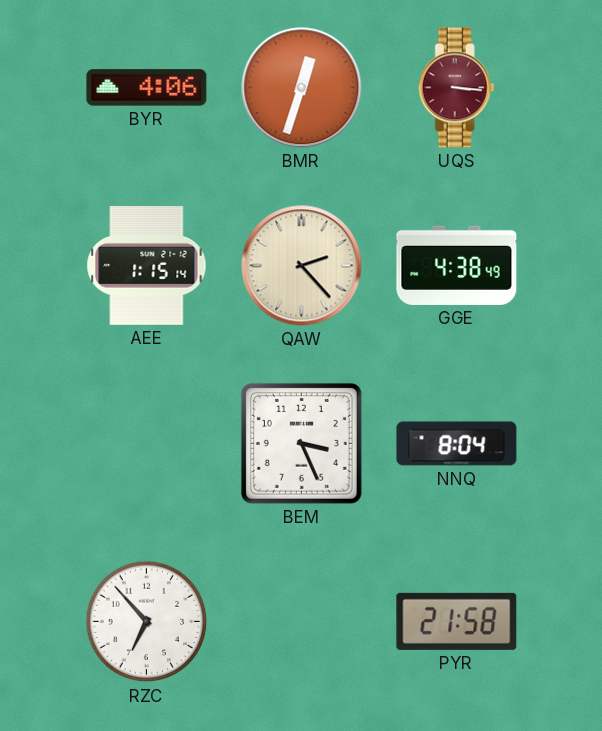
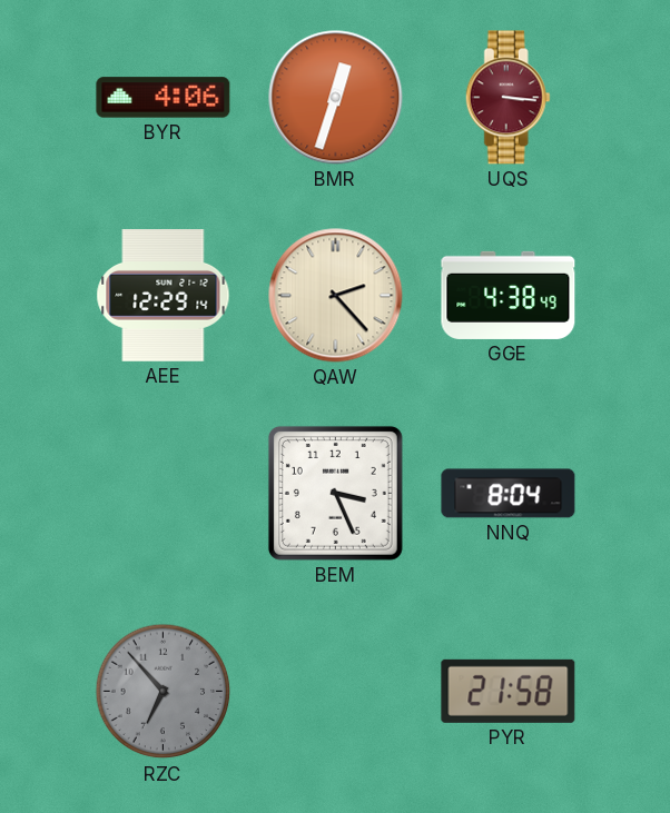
AEE: 1:15 -> 12:29
RZC dial: white -> grey
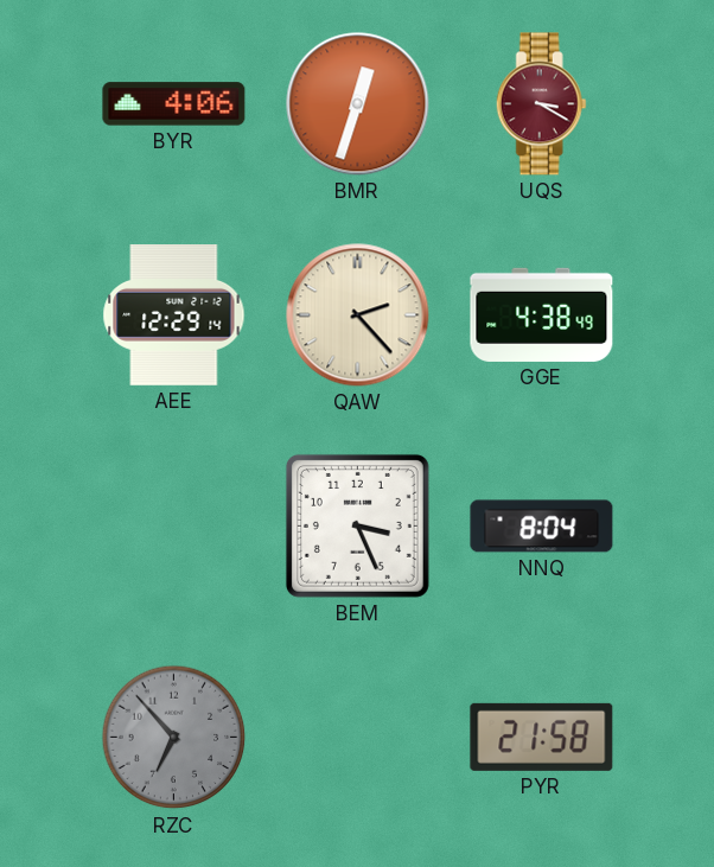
UQS: 3:16 -> 3:20
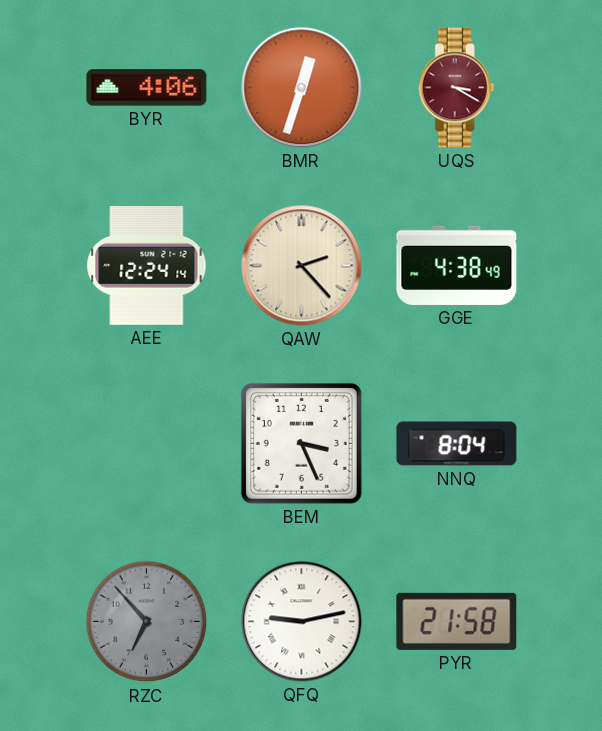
AEE: 12:29 -> 12:24
QFQ: none -> 9:13
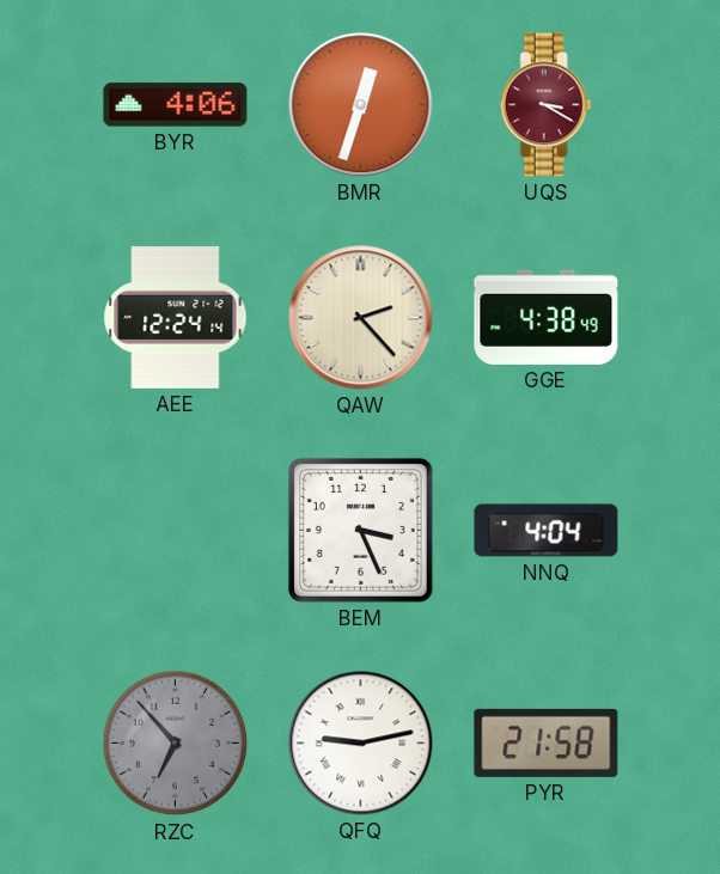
NNQ: 8:04 -> 4:04
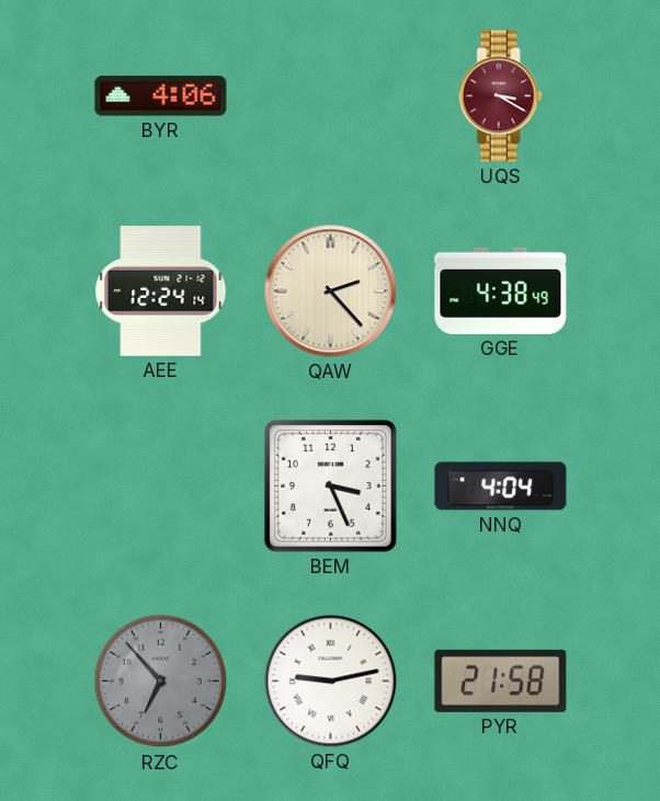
BMR: 12:33 -> none
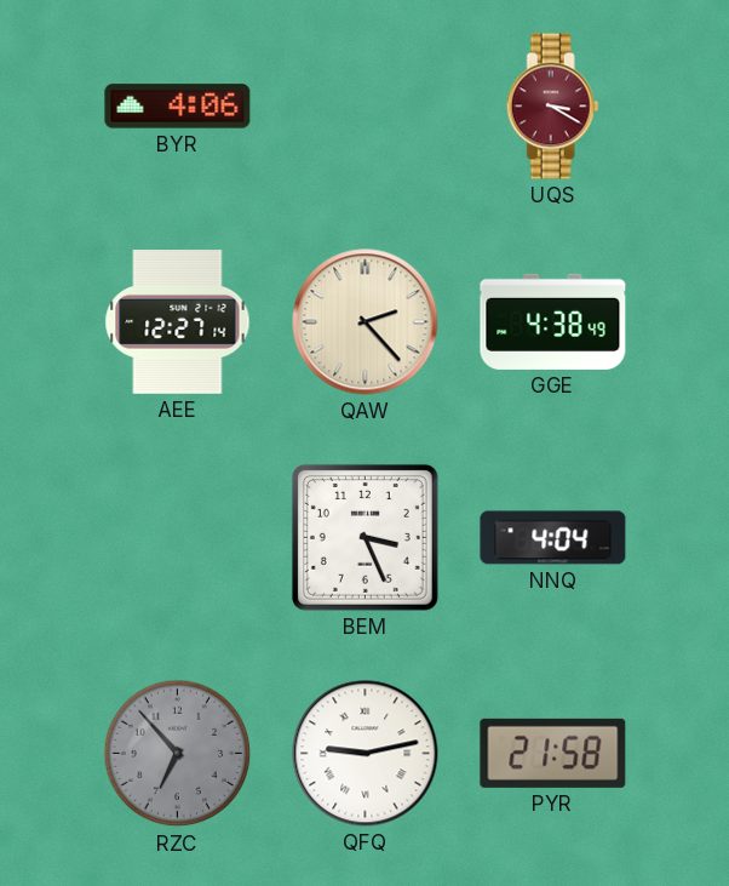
AEE: 12:24 -> 12:27
